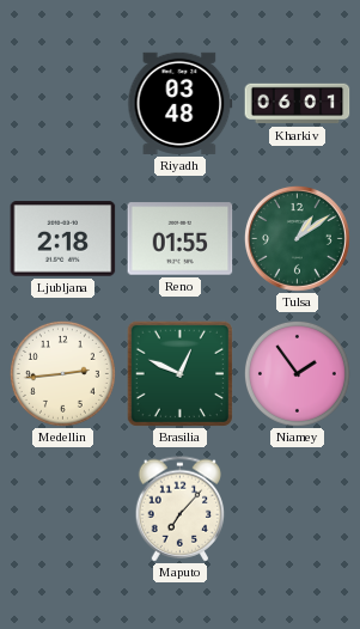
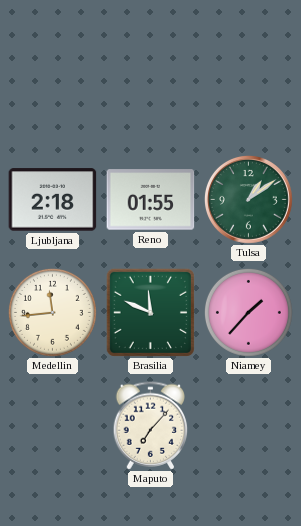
Riyadh: 03:48 -> none
Kharkiv: 06:01 -> none
Medellin: 2:44 -> 11:44
Brasilia: 12:49 -> 11:49
Niamey: 1:54 -> 1:37
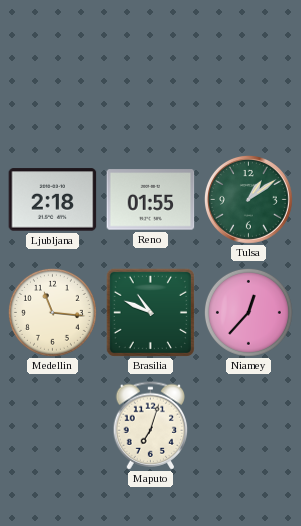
Medellin: 11:44 -> 11:16
Brasilia: 11:49 -> 10:49
Niamey: 1:37 -> 12:37
Maputo: 7:07 -> 7:03
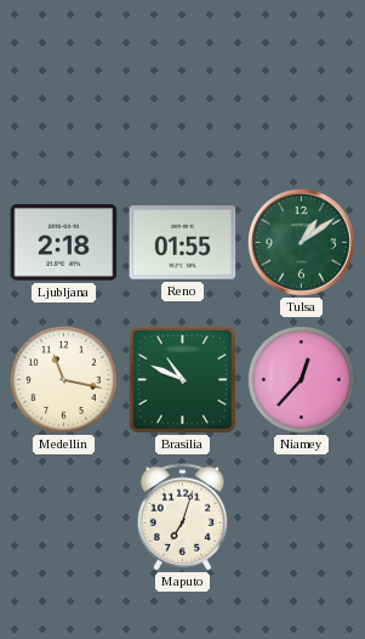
Medellin: 11:16 -> 11:17
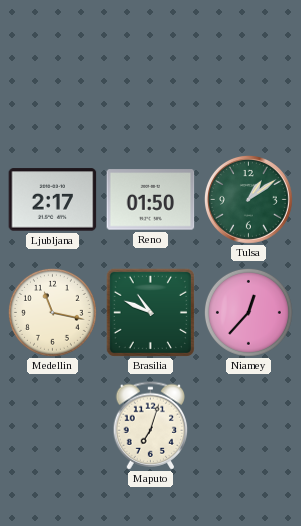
Ljubljana: 2:18 -> 2:17
Reno: 01:55 -> 01:50
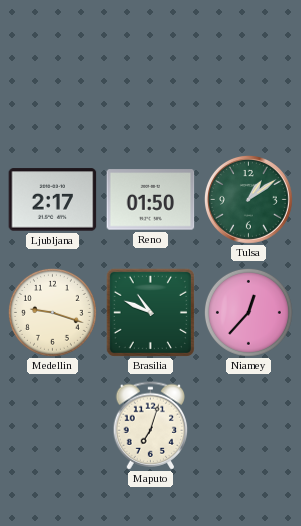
Medellin: 11:17 -> 9:18
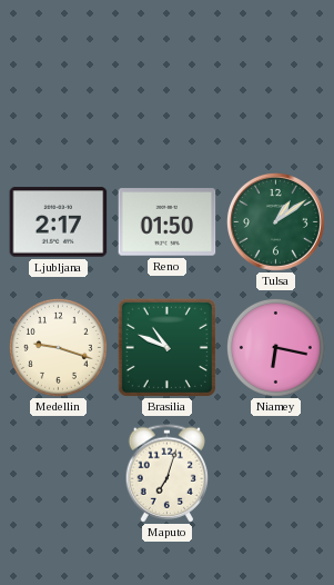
Niamey: 12:37 -> 6:17
